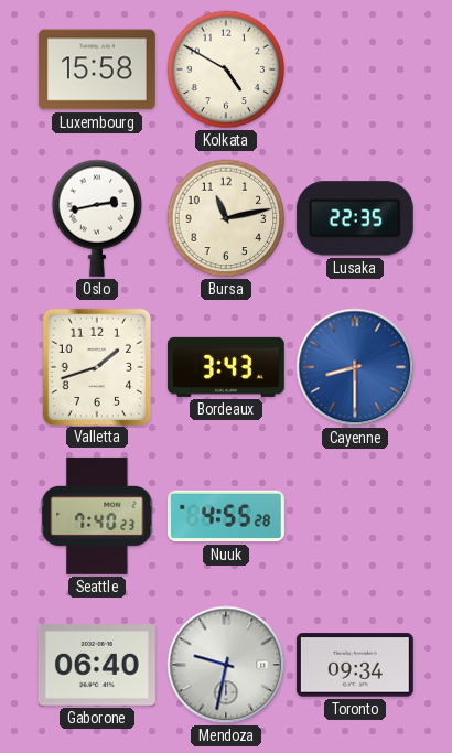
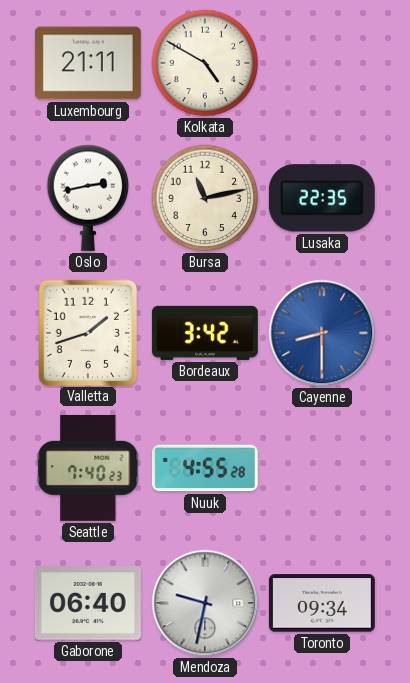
Luxembourg: 15:58 -> 21:11
Bordeaux: 3:43 -> 3:42
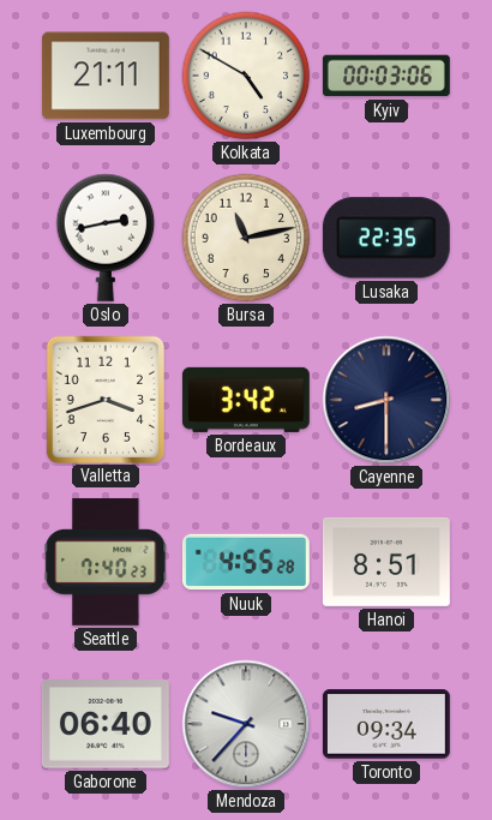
Kyiv: none -> 00:03
Valletta: 1:42 -> 3:42
Cayenne dial: blue -> navy
Hanoi: none -> 8:51
Mendoza: 9:32 -> 9:37
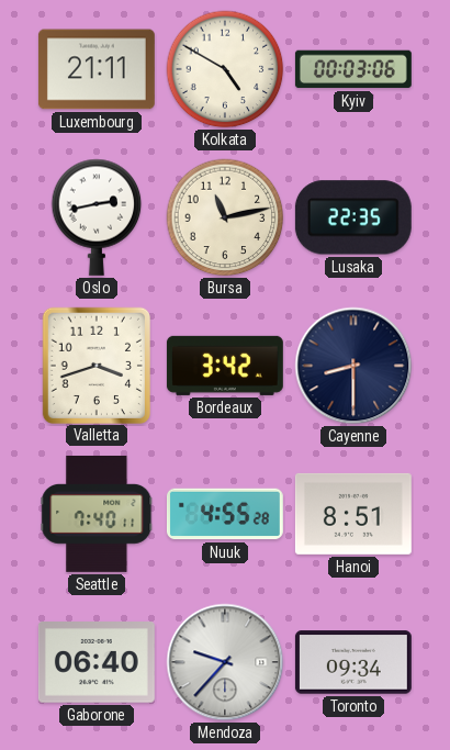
Seattle: 7:40:23 -> 7:40:11
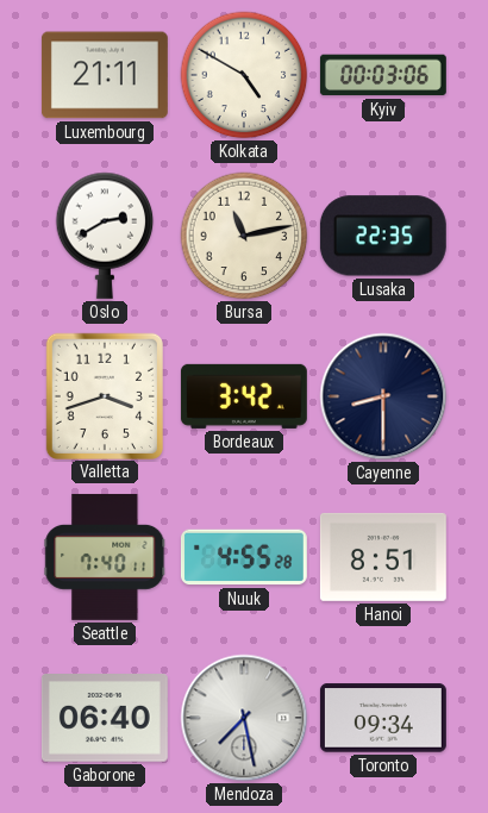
Oslo: 2:43 -> 2:40
Mendoza: 9:37 -> 7:28
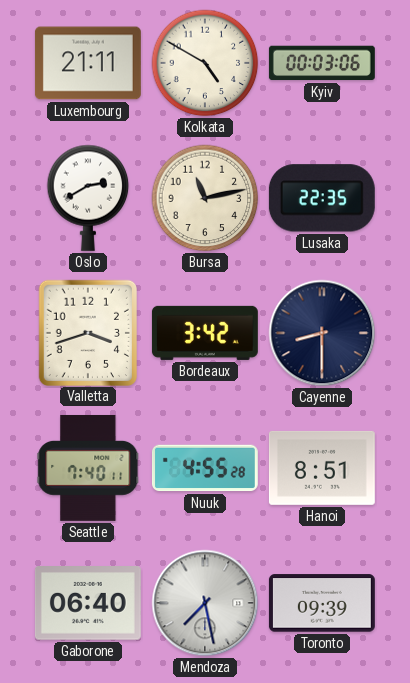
Toronto: 09:34 -> 09:39
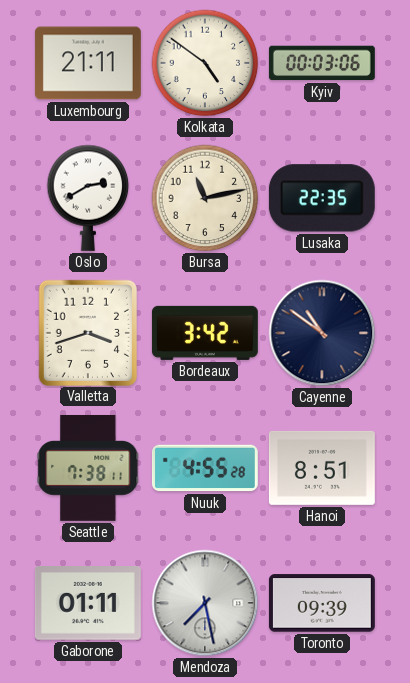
Kolkata: 4:50 -> 4:51
Cayenne: 8:30 -> 10:51
Seattle: 7:40 -> 7:38
Gaborone: 06:40 -> 01:11
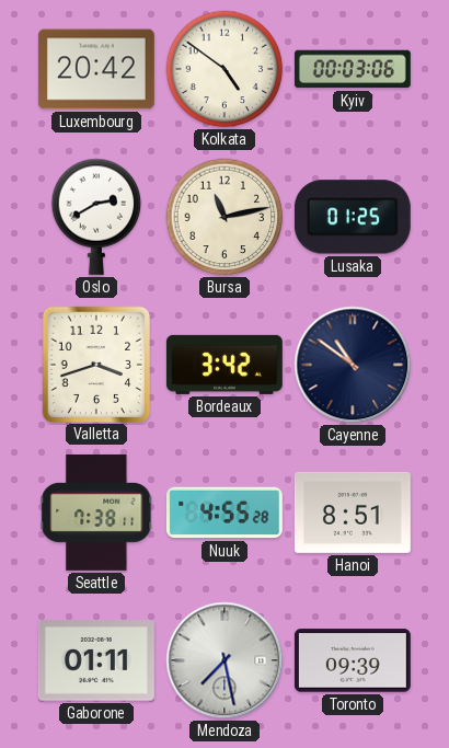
Luxembourg: 21:11 -> 20:42
Lusaka: 22:35 -> 01:25
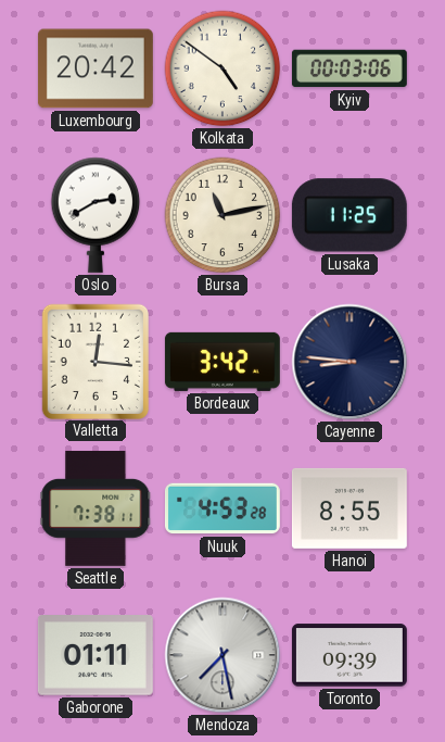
Lusaka: 01:25 -> 11:25
Valletta: 3:42 -> 12:16
Cayenne: 10:51 -> 8:46
Nuuk: 4:55 -> 4:53
Hanoi: 8:51 -> 8:55
